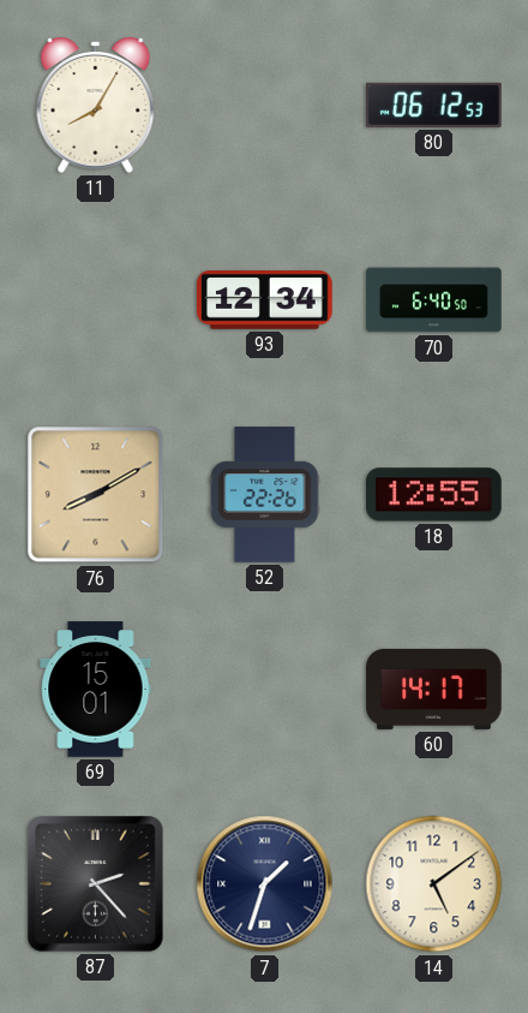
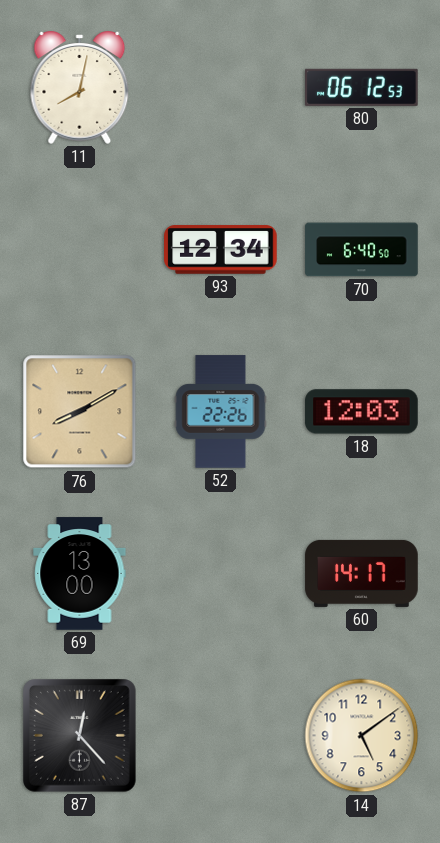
11: 8:05 -> 8:02
18: 12:55 -> 12:03
69: 15:01 -> 13:00
87: 2:23 -> 12:23
7: 1:33 -> none
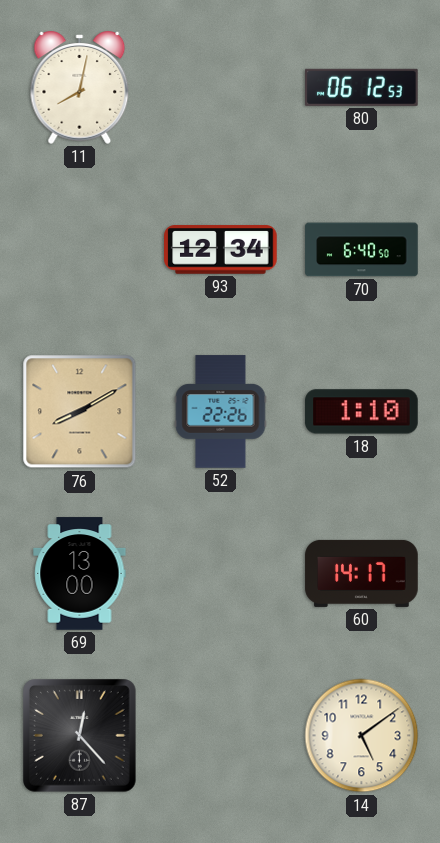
18: 12:03 -> 1:10
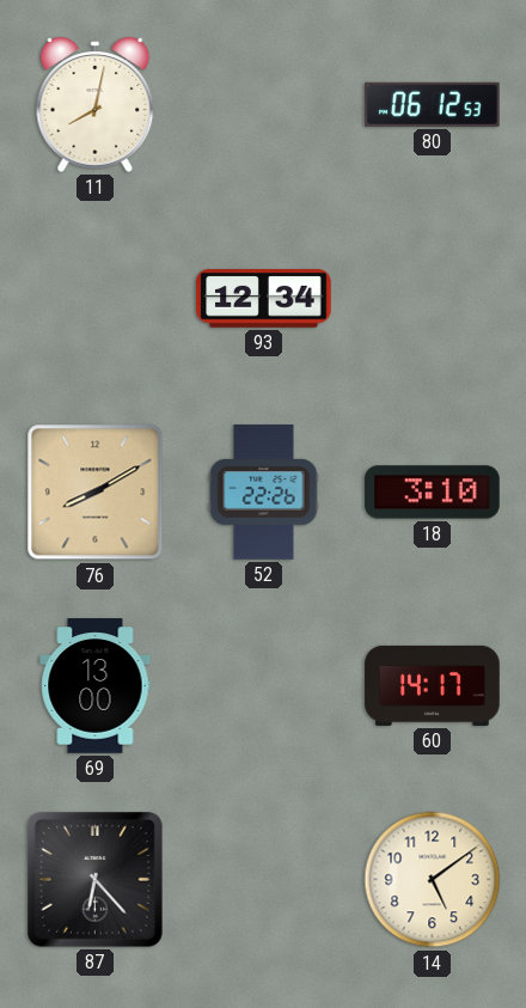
70: 6:40 -> none
18: 1:10 -> 3:10
87: 12:23 -> 6:23
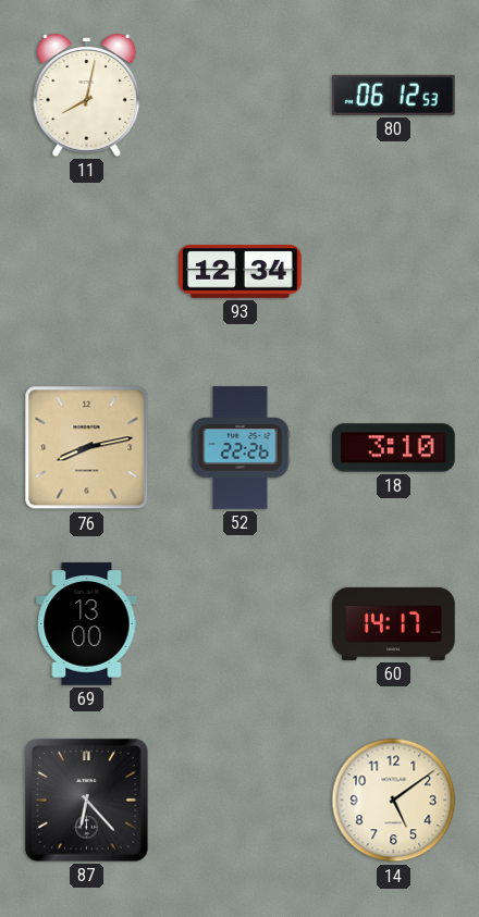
76: 8:10 -> 8:13
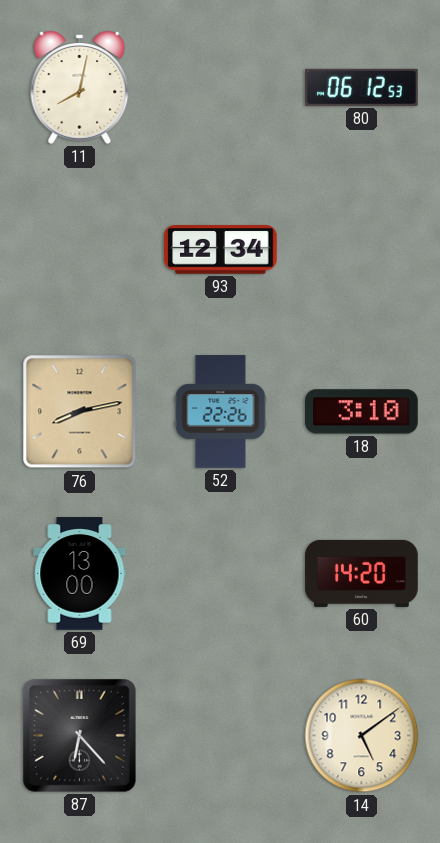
60: 14:17 -> 14:20
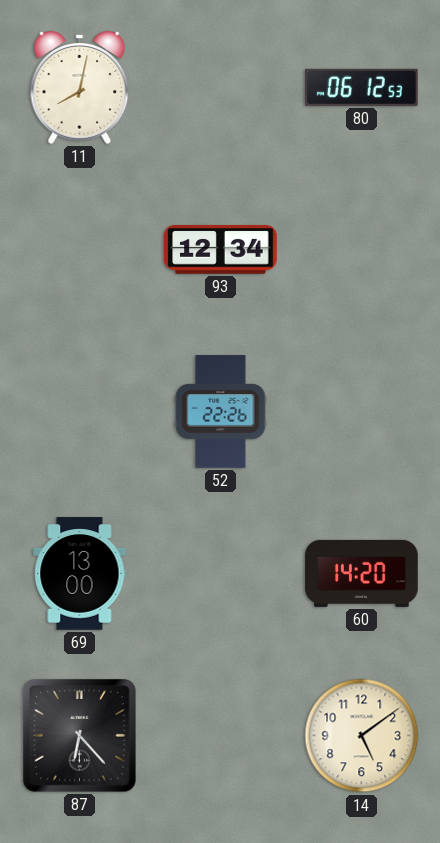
76: 8:13 -> none
18: 3:10 -> none
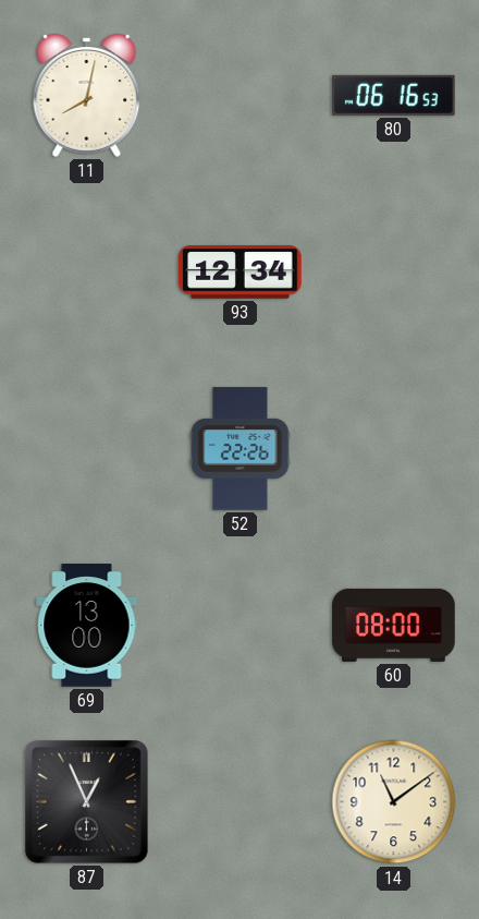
80: 06:12 -> 06:16
60: 14:20 -> 08:00
87: 6:23 -> 12:56
14: 5:09 -> 11:09
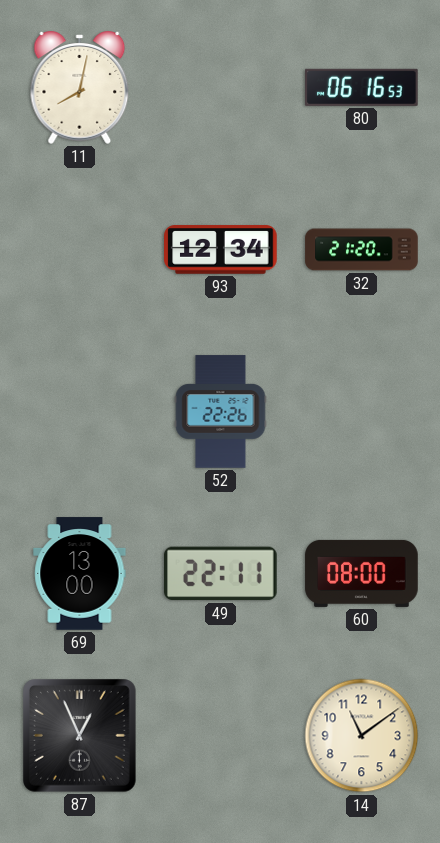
32: none -> 21:20
49: none -> 22:11
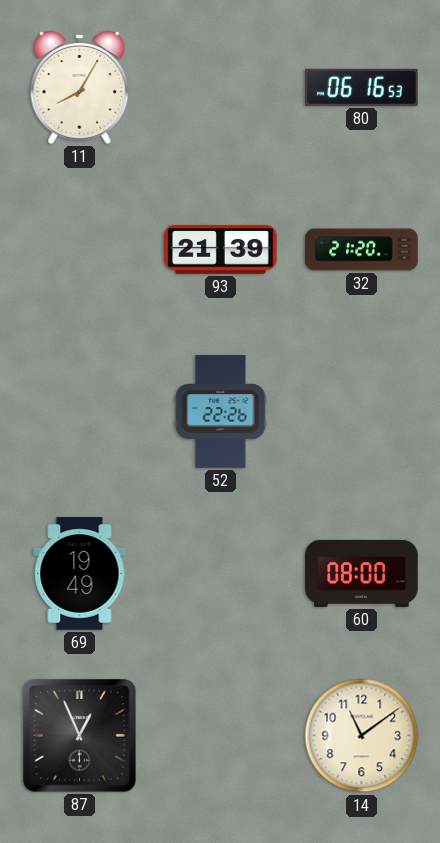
11: 8:02 -> 8:05
93: 12:34 -> 21:39
69: 13:00 -> 19:49
49: 22:11 -> none
